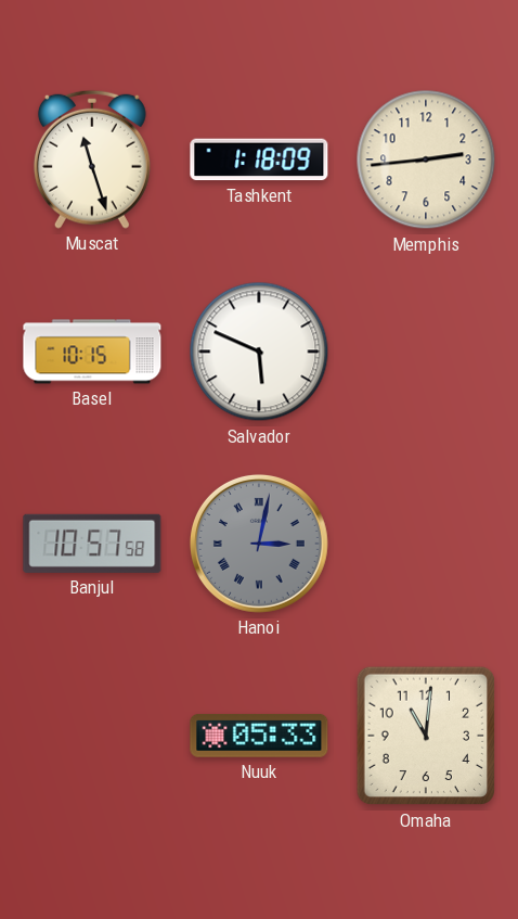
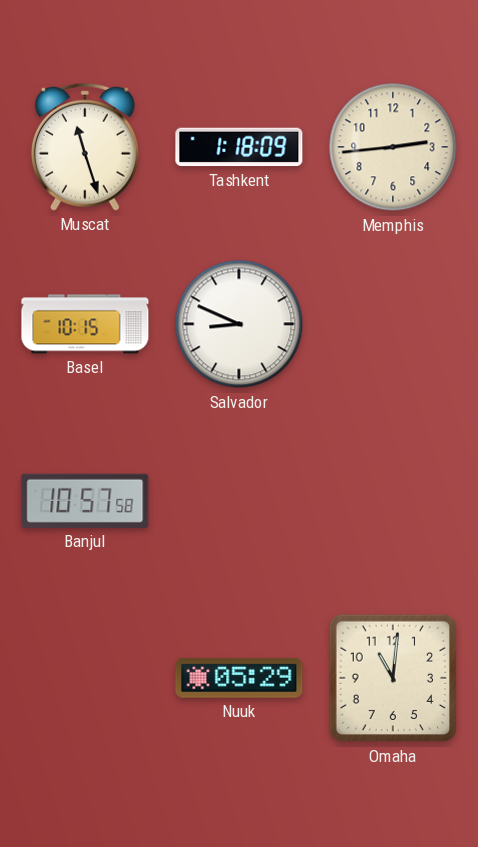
Salvador: 5:49 -> 8:49
Hanoi: 3:02 -> none
Nuuk: 05:33 -> 05:29
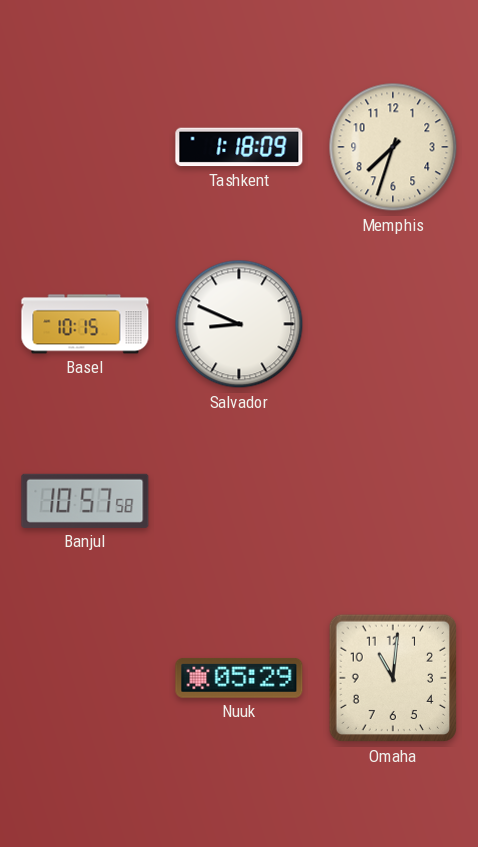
Muscat: 11:27 -> none
Memphis: 2:44 -> 7:33
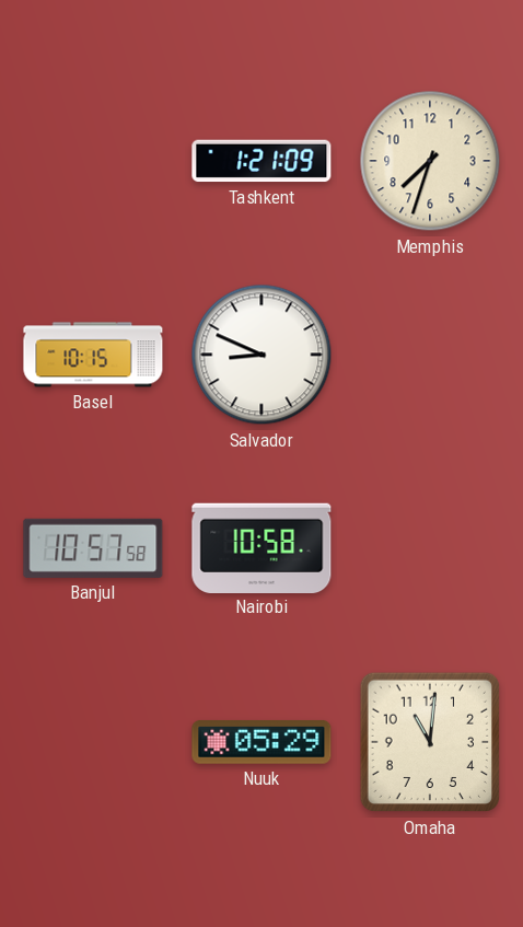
Tashkent: 1:18 -> 1:21
Nairobi: none -> 10:58
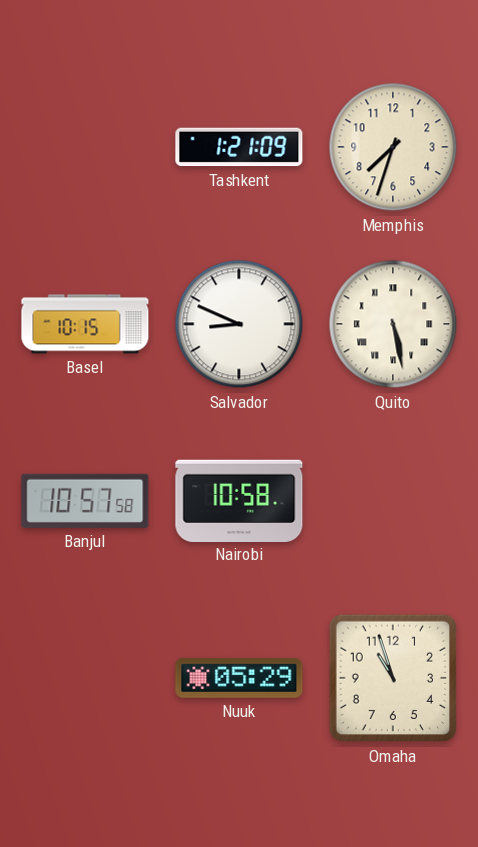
Quito: none -> 5:28
Omaha: 11:01 -> 10:57
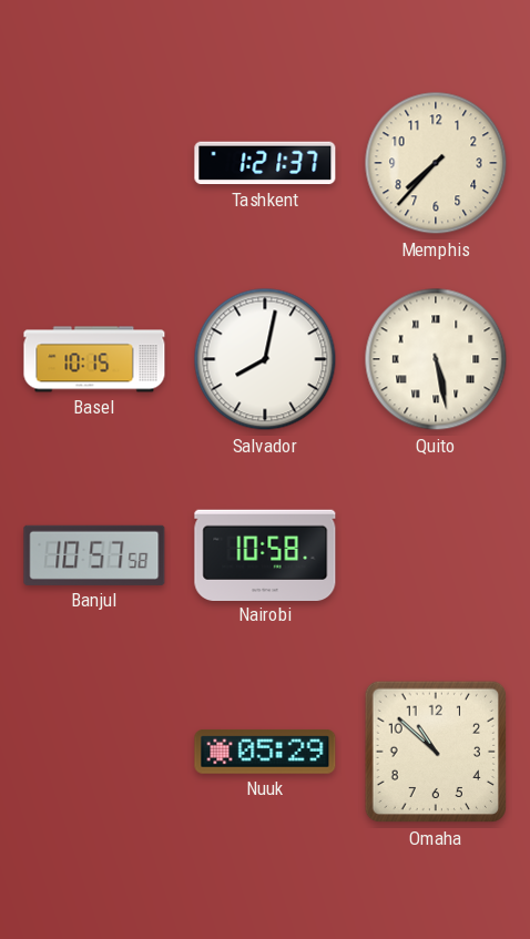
Tashkent: 1:21:09 -> 1:21:37
Memphis: 7:33 -> 7:37
Salvador: 8:49 -> 8:02
Omaha: 10:57 -> 10:52
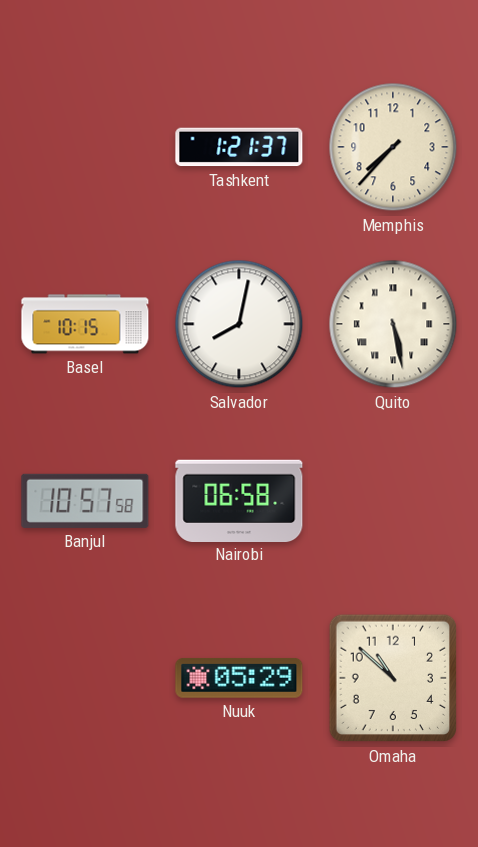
Nairobi: 10:58 -> 06:58
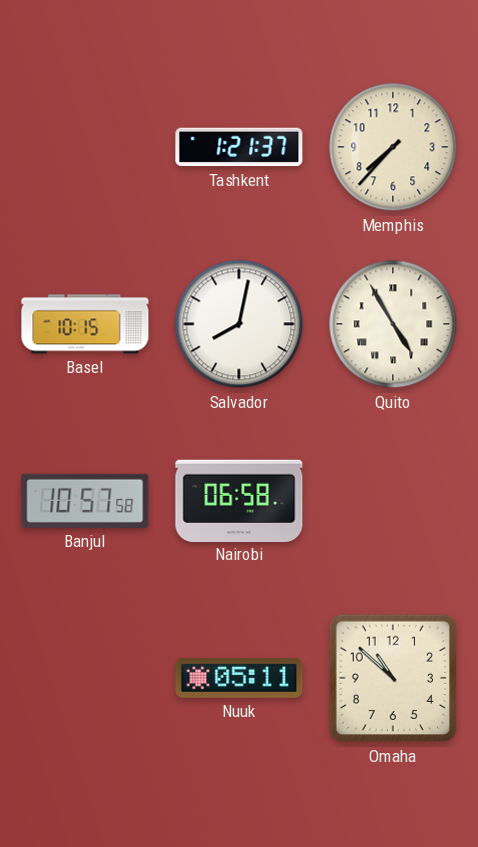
Quito: 5:28 -> 4:55
Nuuk: 05:29 -> 05:11
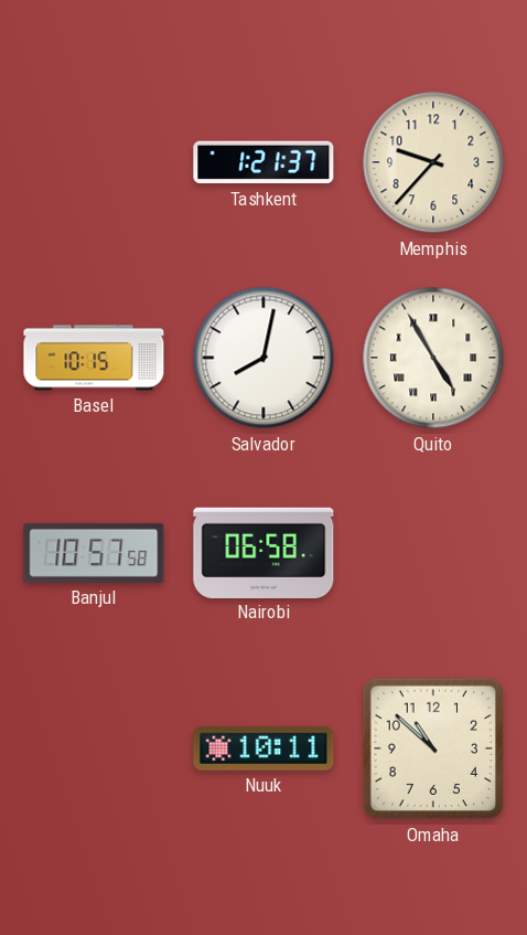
Memphis: 7:37 -> 9:37
Nuuk: 05:11 -> 10:11
